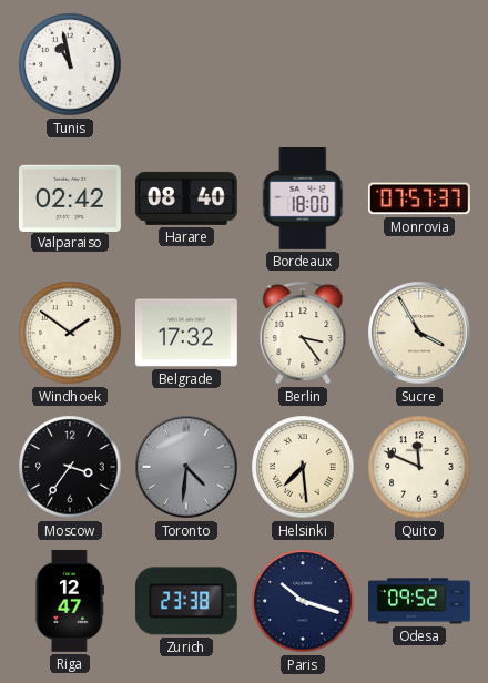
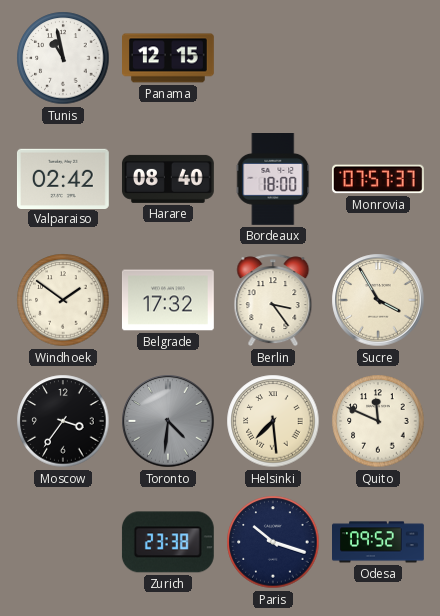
Panama: none -> 12:15
Riga: 12:47 -> none
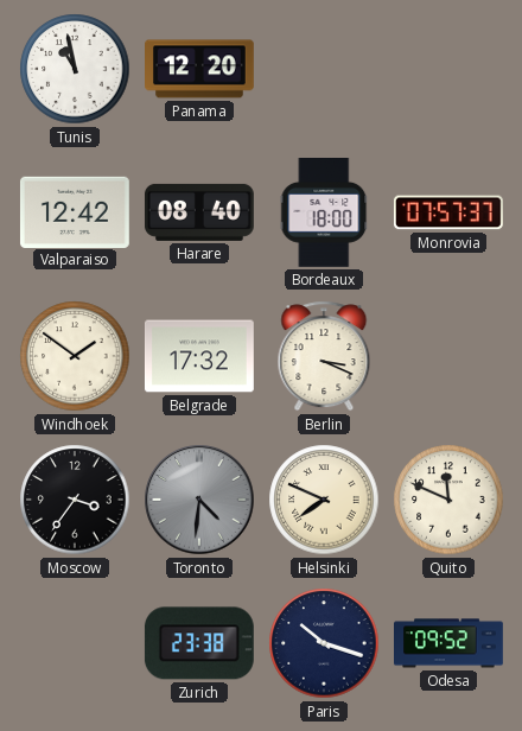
Panama: 12:15 -> 12:20
Valparaiso: 02:42 -> 12:42
Berlin: 3:24 -> 3:19
Sucre: 3:55 -> none
Helsinki: 7:29 -> 7:49
